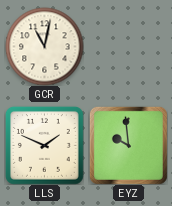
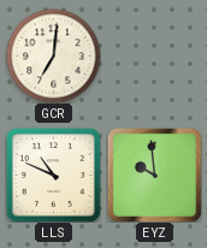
GCR: 11:02 -> 7:01
LLS: 1:49 -> 10:49
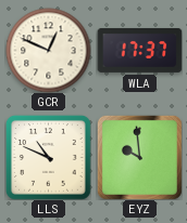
GCR: 7:01 -> 12:49
WLA: none -> 17:37
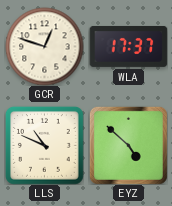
GCR: 12:49 -> 12:48
EYZ: 9:59 -> 4:52
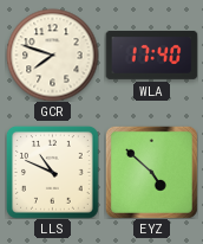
GCR: 12:48 -> 7:48
WLA: 17:37 -> 17:40
